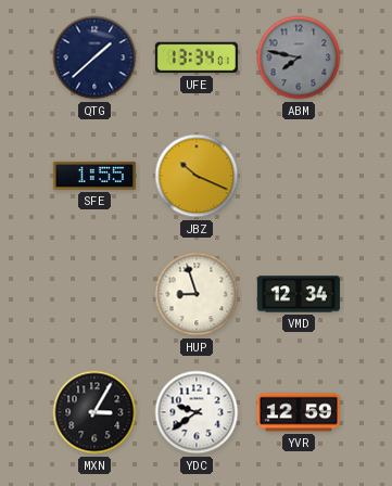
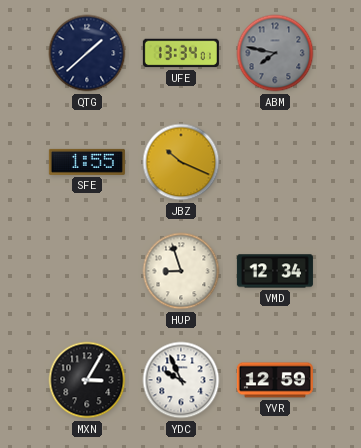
YDC: 9:39 -> 9:56
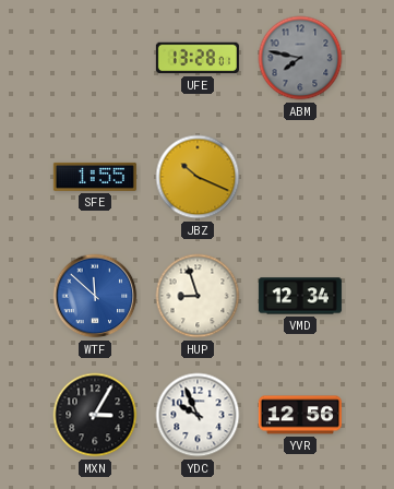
QTG: 1:38 -> none
UFE: 13:34 -> 13:28
WTF: none -> 11:52
YVR: 12:59 -> 12:56
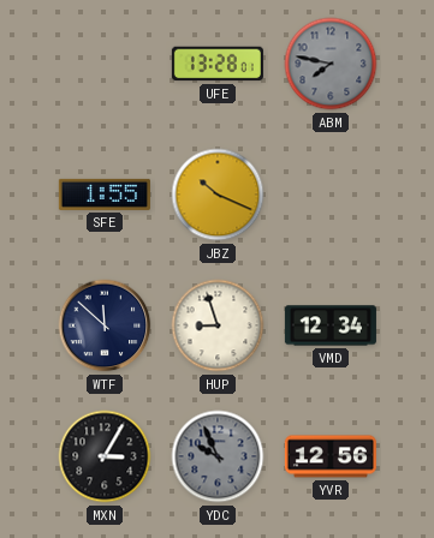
WTF dial: blue -> navy
YDC dial: white -> grey
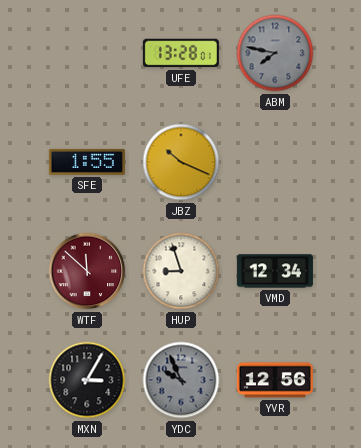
WTF dial: navy -> burgundy
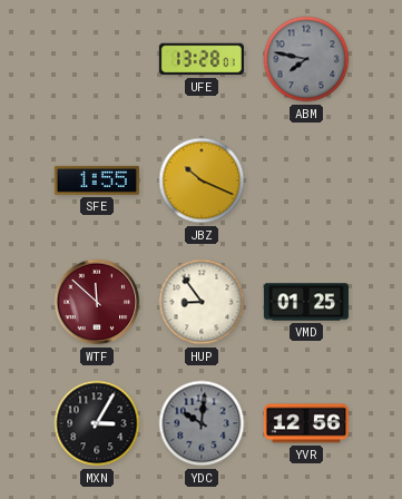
HUP: 8:57 -> 8:54
VMD: 12:34 -> 01:25
YDC: 9:56 -> 10:01
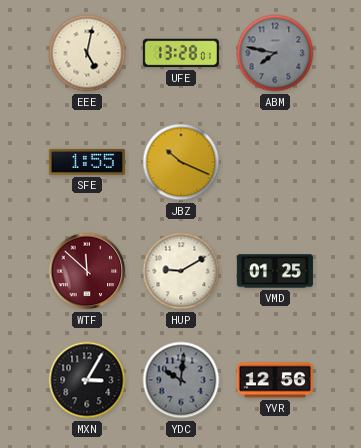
EEE: none -> 5:02
HUP: 8:54 -> 9:10
